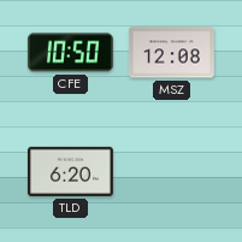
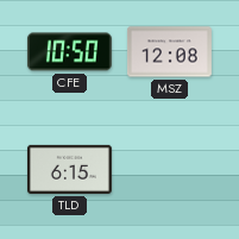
TLD: 6:20 -> 6:15
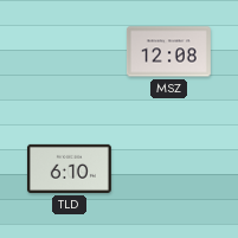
CFE: 10:50 -> none
TLD: 6:15 -> 6:10
